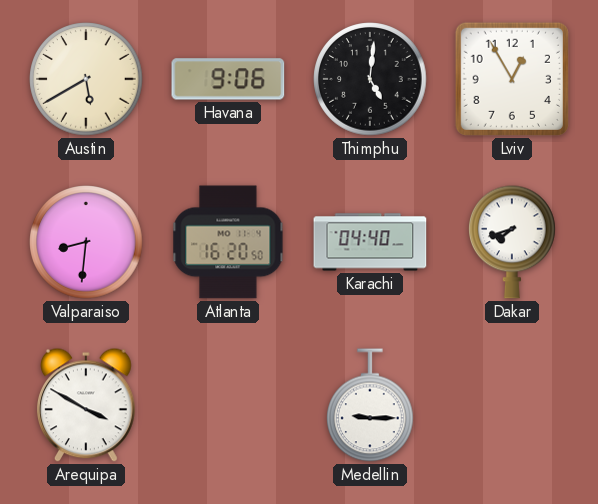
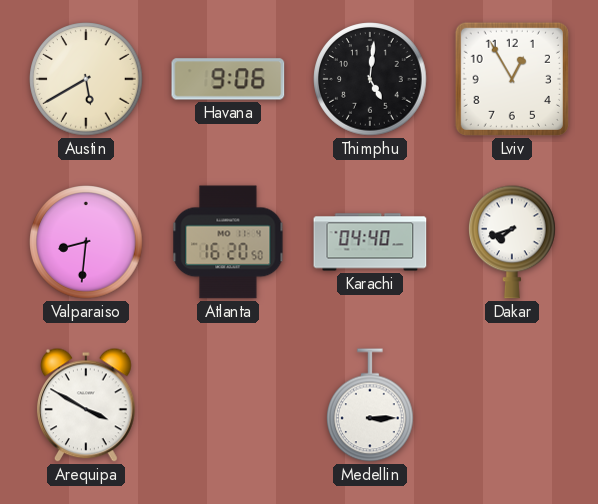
Medellin: 9:15 -> 3:15
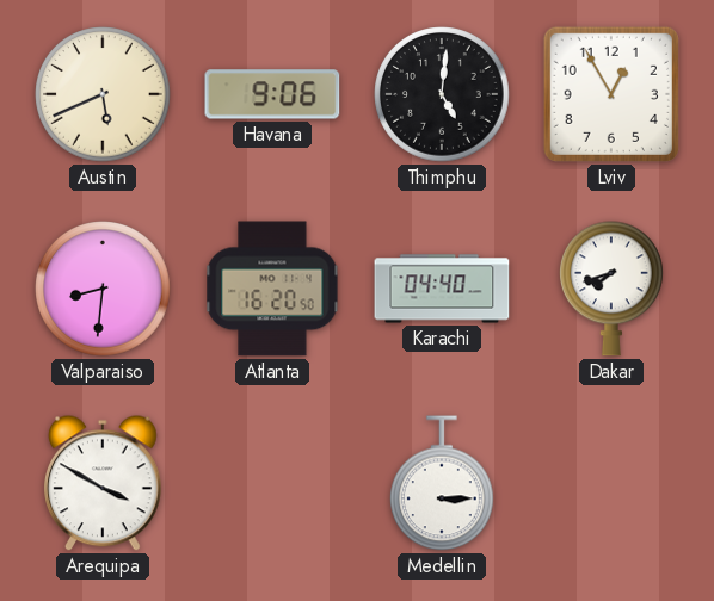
Austin: 5:40 -> 5:41
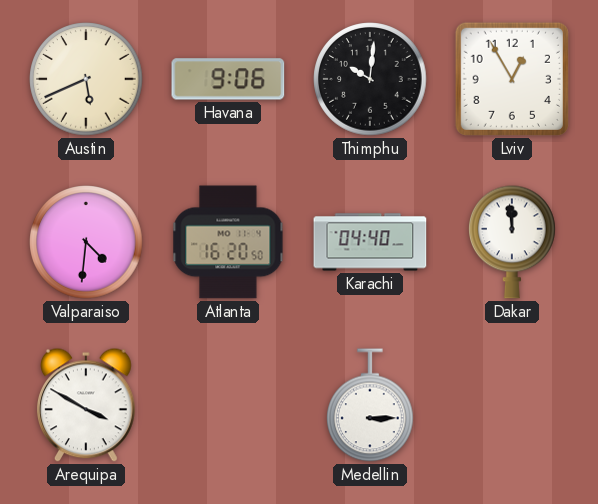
Thimphu: 5:01 -> 10:01
Valparaiso: 8:31 -> 4:31
Dakar: 7:42 -> 11:59
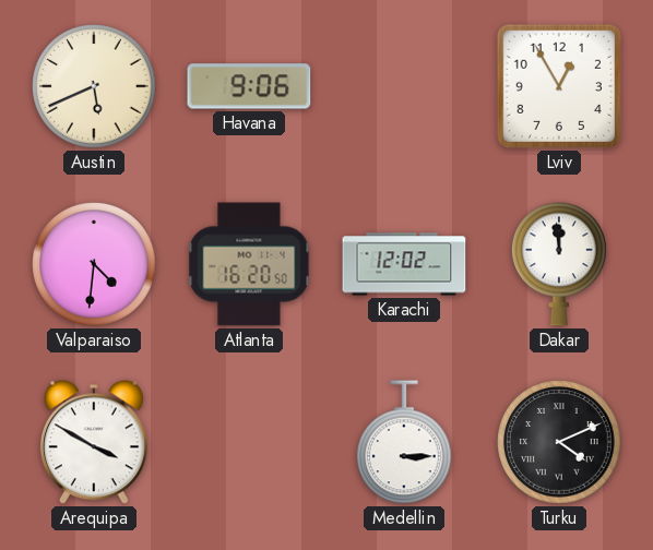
Thimphu: 10:01 -> none
Karachi: 04:40 -> 12:02
Turku: none -> 4:11
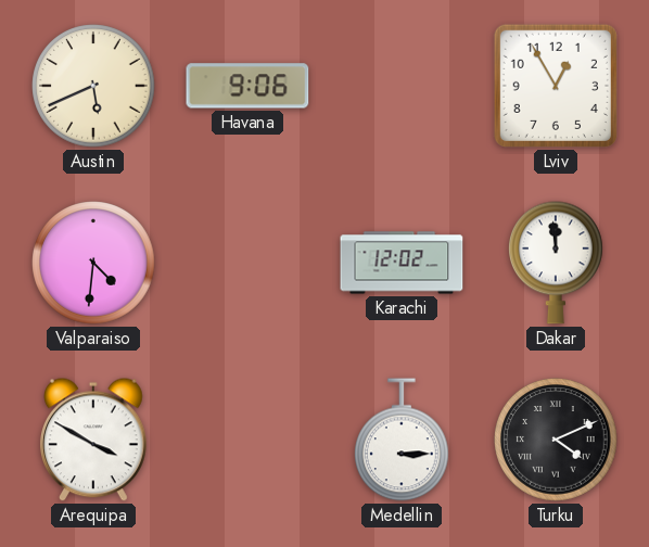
Atlanta: 16:20 -> none
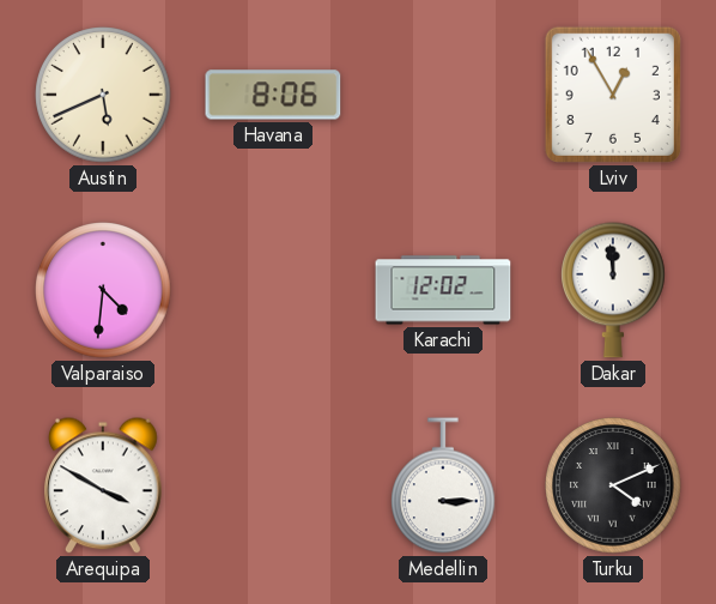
Havana: 9:06 -> 8:06
